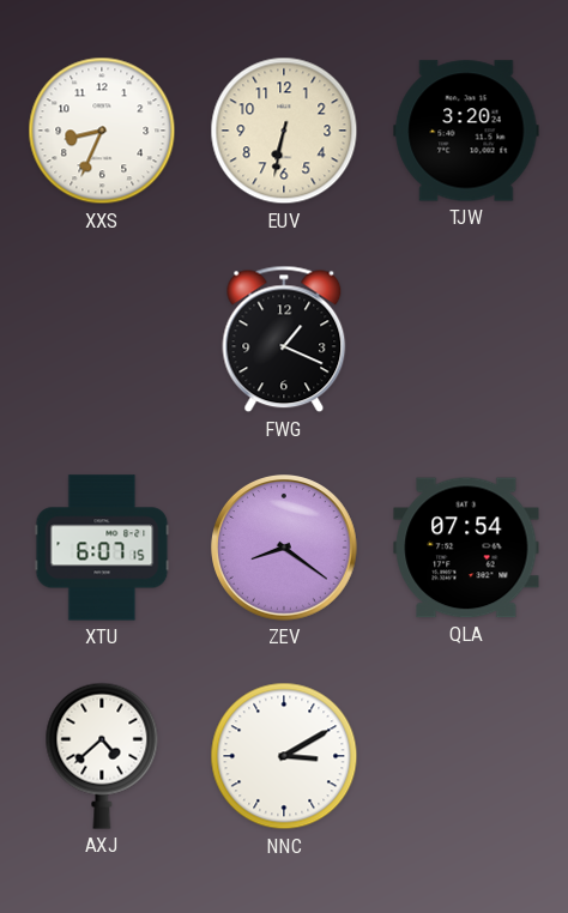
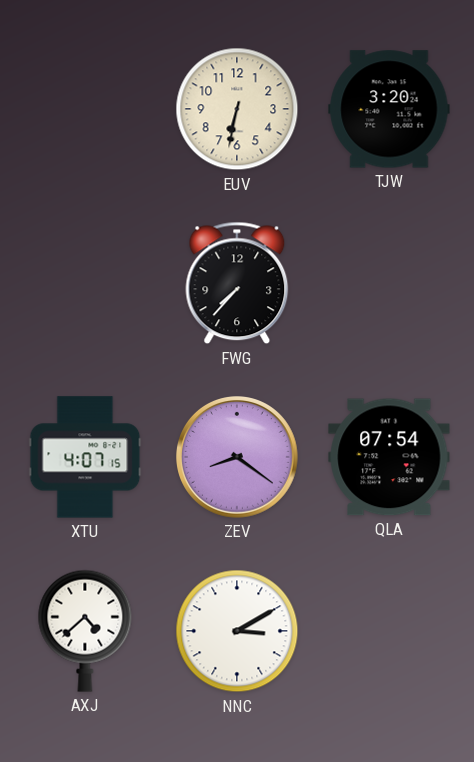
XXS: 8:34 -> none
FWG: 1:19 -> 7:37
XTU: 6:07 -> 4:07
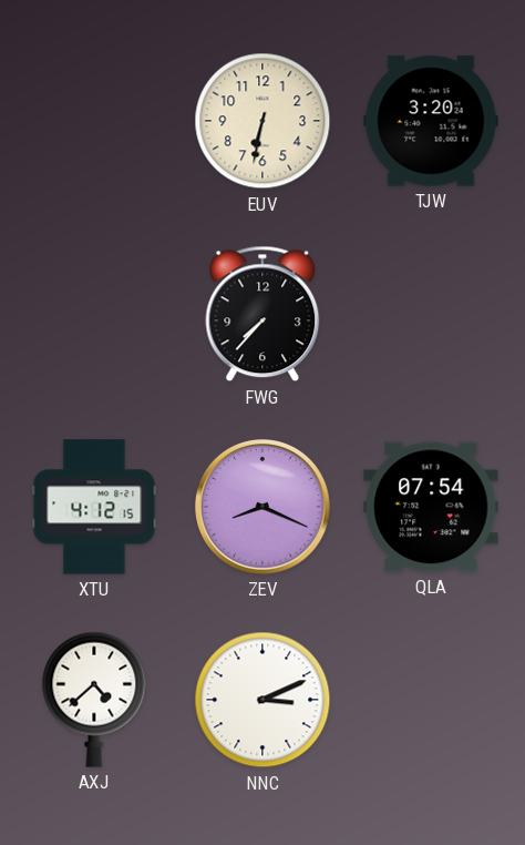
XTU: 4:07 -> 4:12
ZEV: 8:21 -> 8:19
NNC: 3:10 -> 3:11
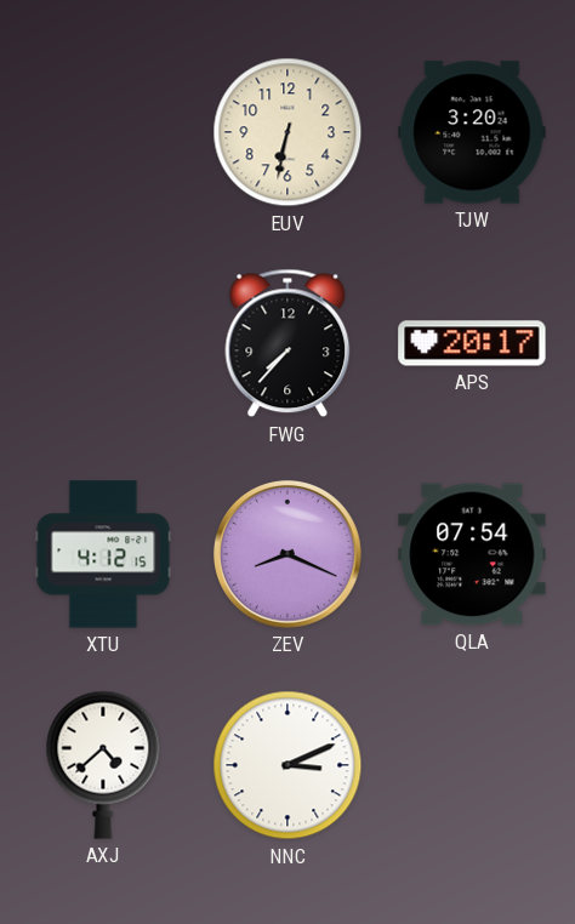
APS: none -> 20:17
